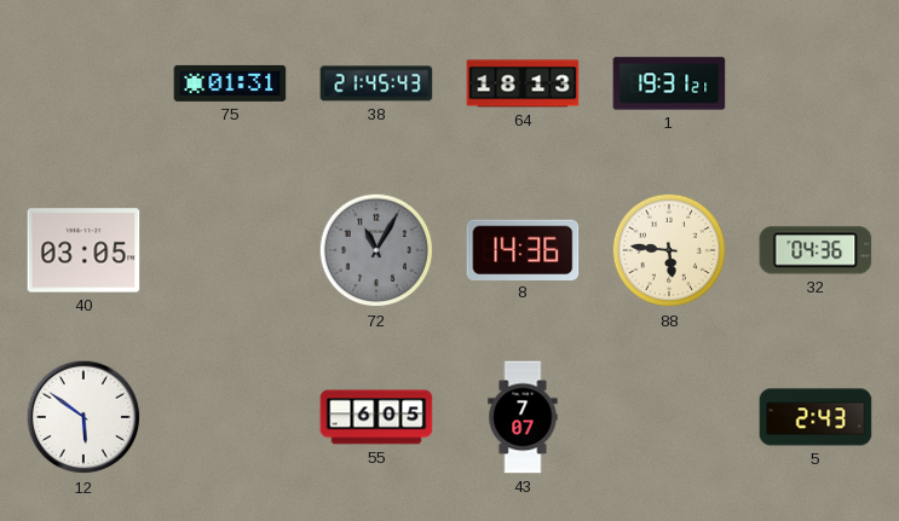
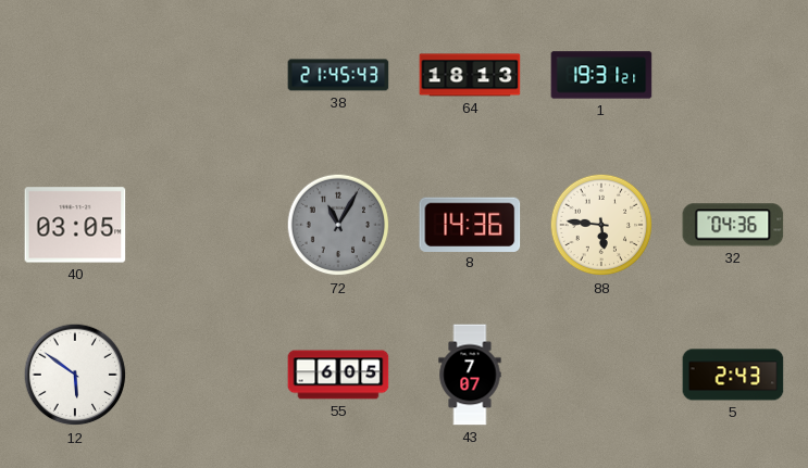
75: 01:31 -> none
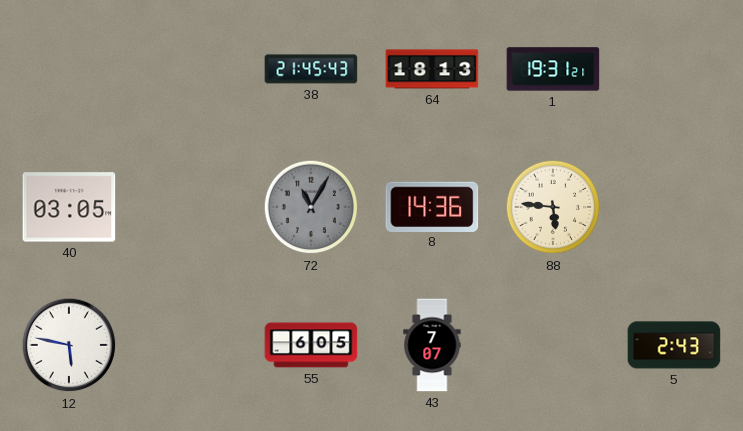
32: 04:36 -> none
12: 5:51 -> 5:47
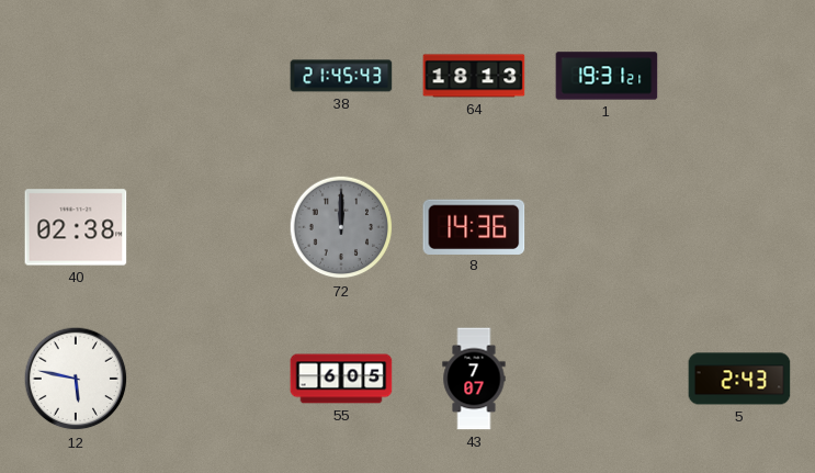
40: 03:05 -> 02:38
72: 11:05 -> 12:00
88: 5:46 -> none
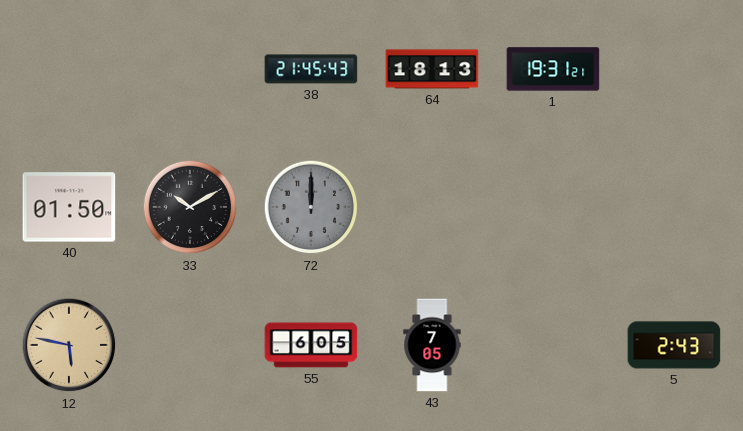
40: 02:38 -> 01:50
33: none -> 10:10
8: 14:36 -> none
12 dial: white -> champagne
43: 7:07 -> 7:05
